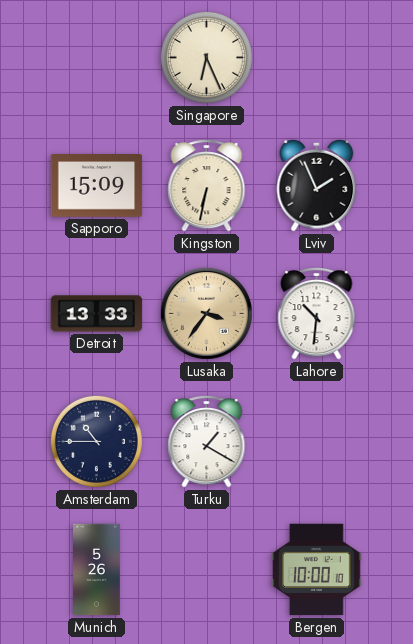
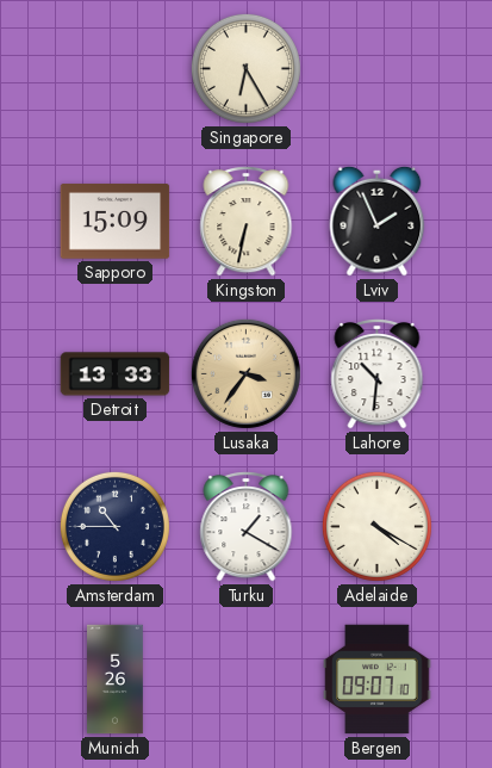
Singapore: 6:26 -> 6:25
Adelaide: none -> 4:20
Bergen: 10:00 -> 09:07
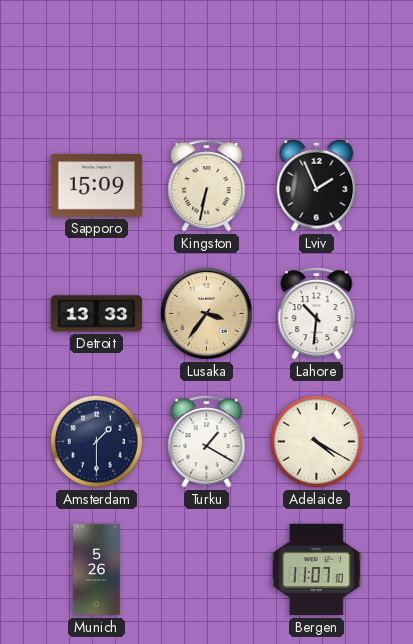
Singapore: 6:25 -> none
Amsterdam: 10:45 -> 1:30
Bergen: 09:07 -> 11:07
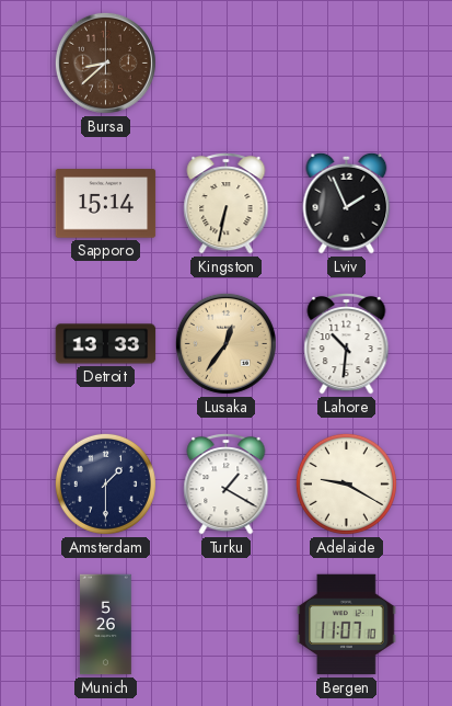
Bursa: none -> 8:38
Sapporo: 15:09 -> 15:14
Lusaka: 3:36 -> 12:36
Adelaide: 4:20 -> 9:20
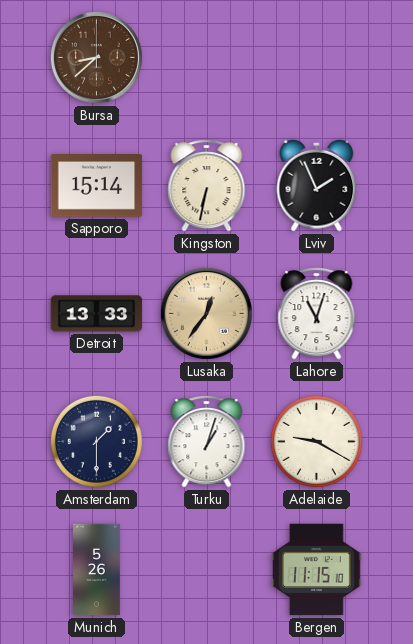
Lahore: 10:31 -> 11:03
Turku: 1:20 -> 1:03
Bergen: 11:07 -> 11:15
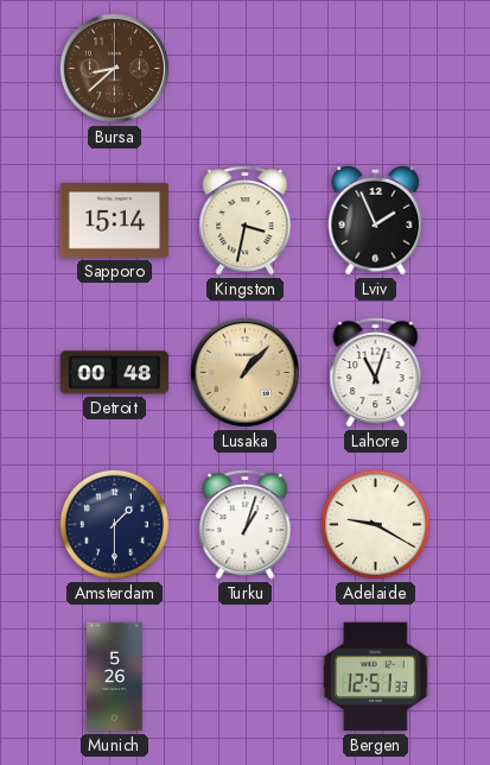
Kingston: 6:32 -> 3:32
Detroit: 13:33 -> 00:48
Lusaka: 12:36 -> 1:07
Bergen: 11:15 -> 12:51
